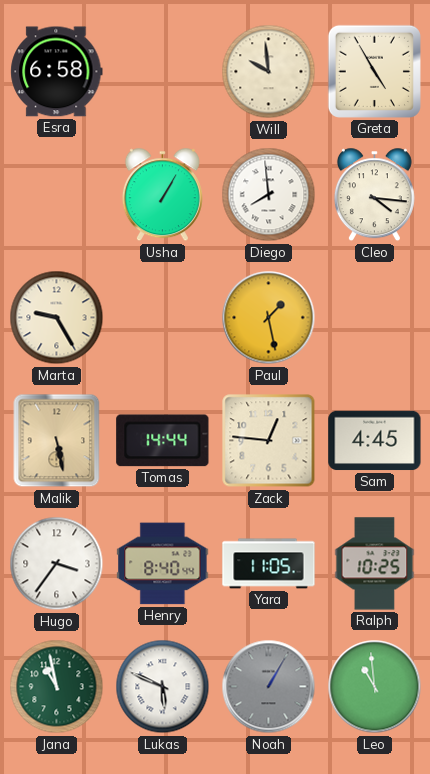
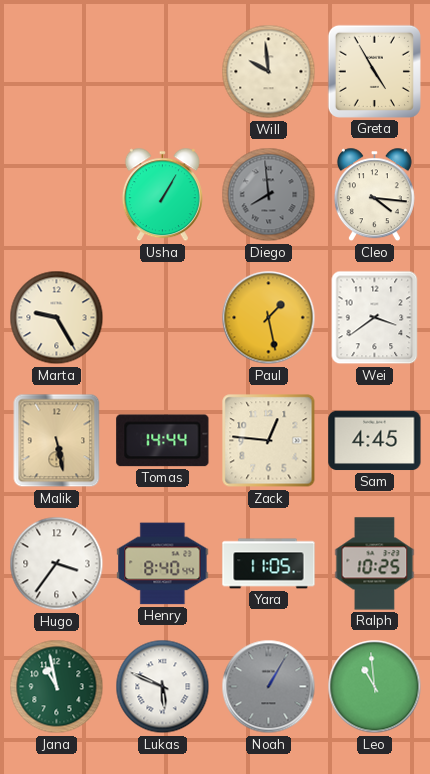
Esra: 6:58 -> none
Diego dial: white -> grey
Wei: none -> 3:39
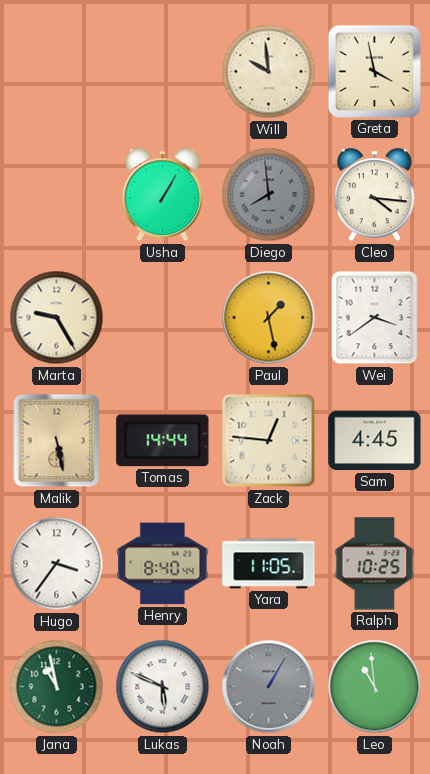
Greta: 4:55 -> 3:58
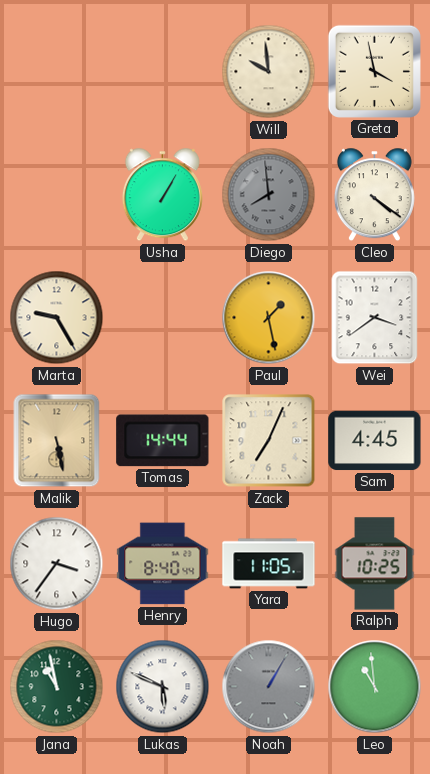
Cleo: 4:16 -> 4:21
Zack: 12:46 -> 7:04
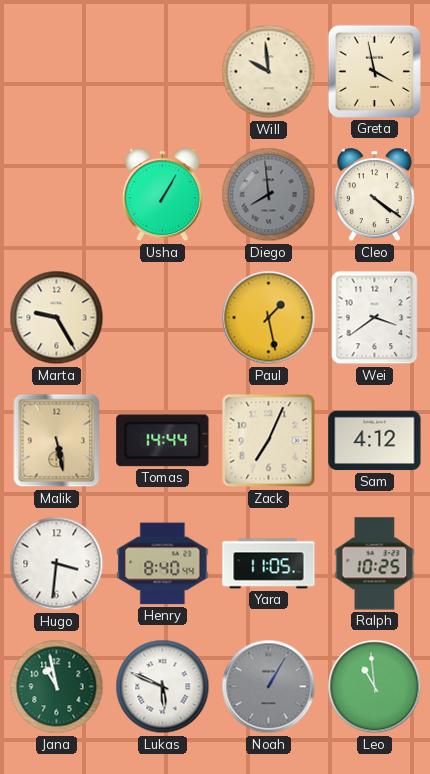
Sam: 4:45 -> 4:12
Hugo: 3:36 -> 3:31
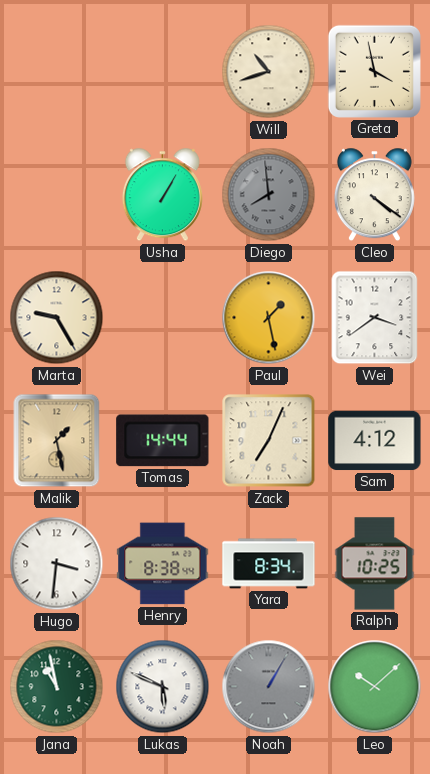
Will: 9:59 -> 10:42
Malik: 5:28 -> 1:28
Henry: 8:40 -> 8:38
Yara: 11:05 -> 8:34
Leo: 10:59 -> 10:08
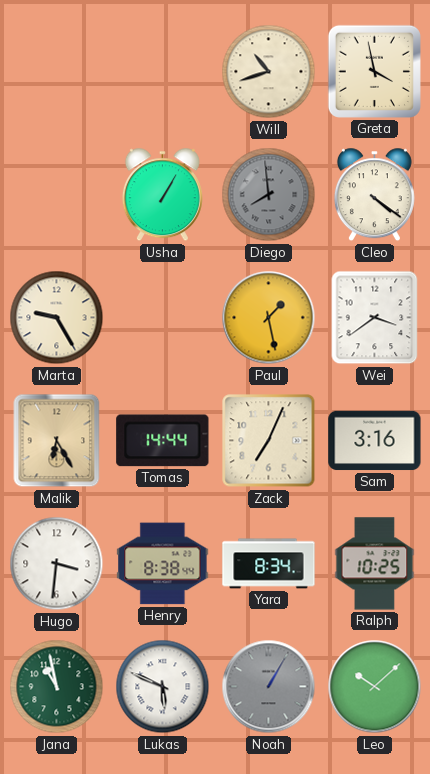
Malik: 1:28 -> 6:25
Sam: 4:12 -> 3:16
